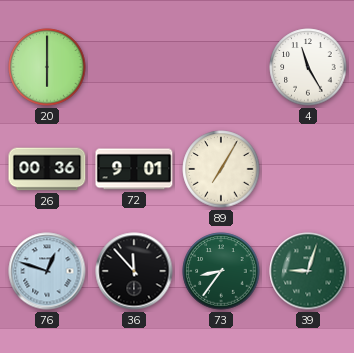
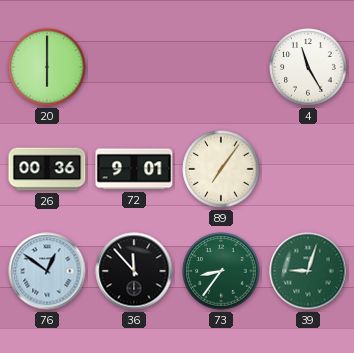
89: 7:05 -> 7:06
76: 12:48 -> 12:51
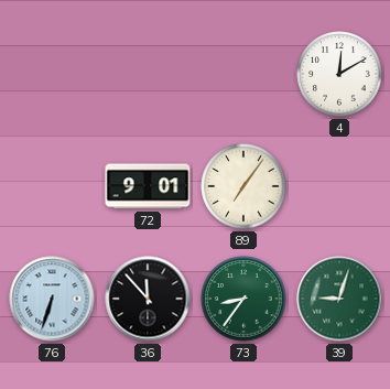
20: 6:00 -> none
4: 11:25 -> 12:10
26: 00:36 -> none
76: 12:51 -> 6:33
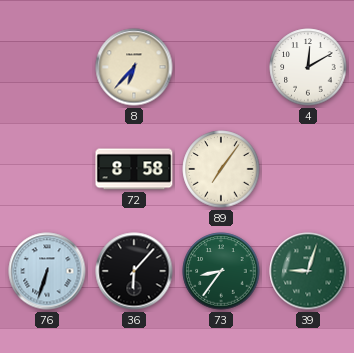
8: none -> 6:37
72: 9:01 -> 8:58
36: 11:53 -> 6:07
